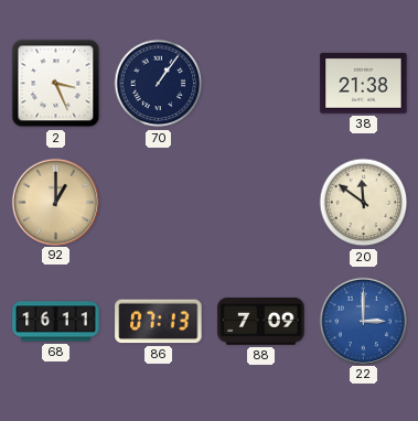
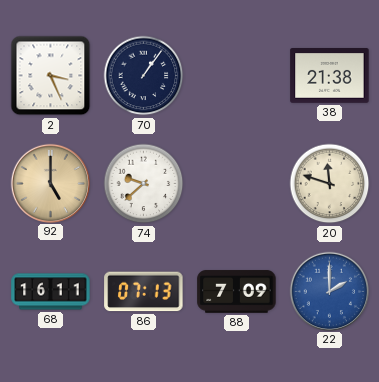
92: 1:00 -> 5:00
74: none -> 9:38
20: 11:51 -> 11:48
22: 3:00 -> 2:00
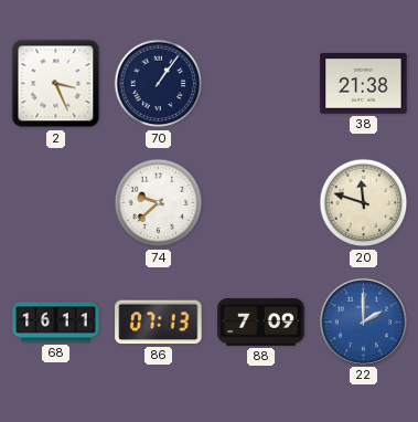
92: 5:00 -> none
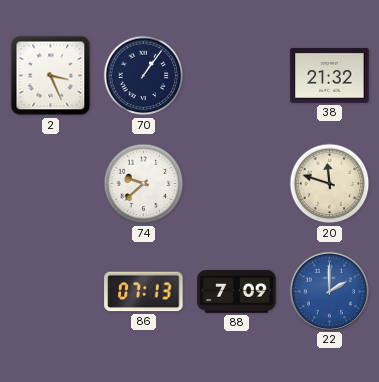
38: 21:38 -> 21:32
68: 16:11 -> none
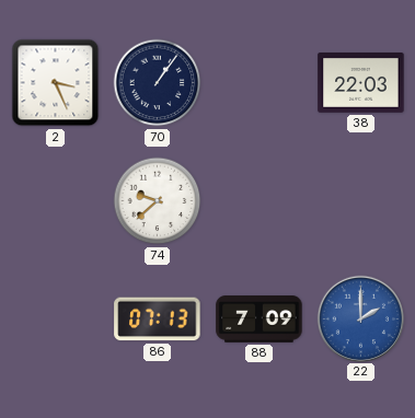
38: 21:32 -> 22:03
20: 11:48 -> none
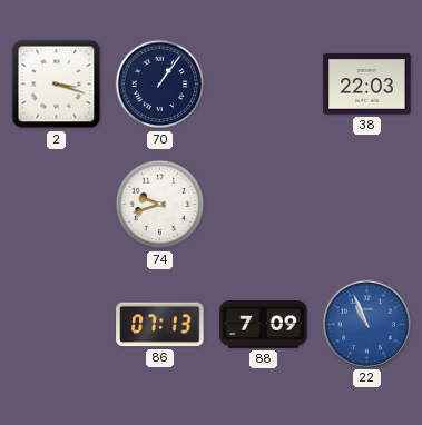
2: 3:26 -> 3:18
74: 9:38 -> 9:42
22: 2:00 -> 10:56
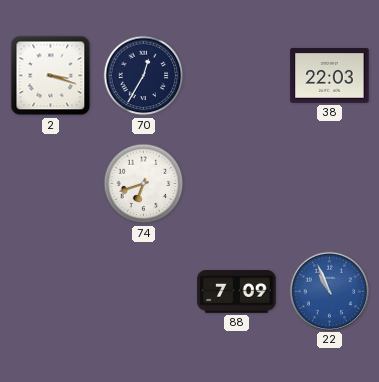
70: 1:06 -> 12:35
74: 9:42 -> 6:42
86: 07:13 -> none
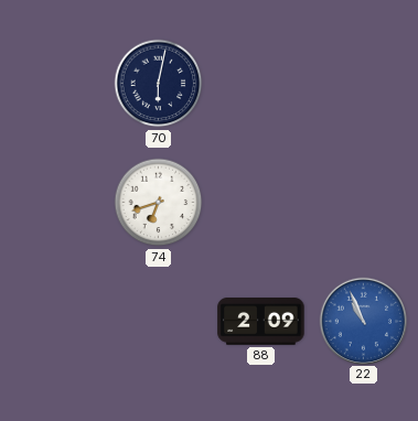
2: 3:18 -> none
70: 12:35 -> 6:02
38: 22:03 -> none
88: 7:09 -> 2:09
